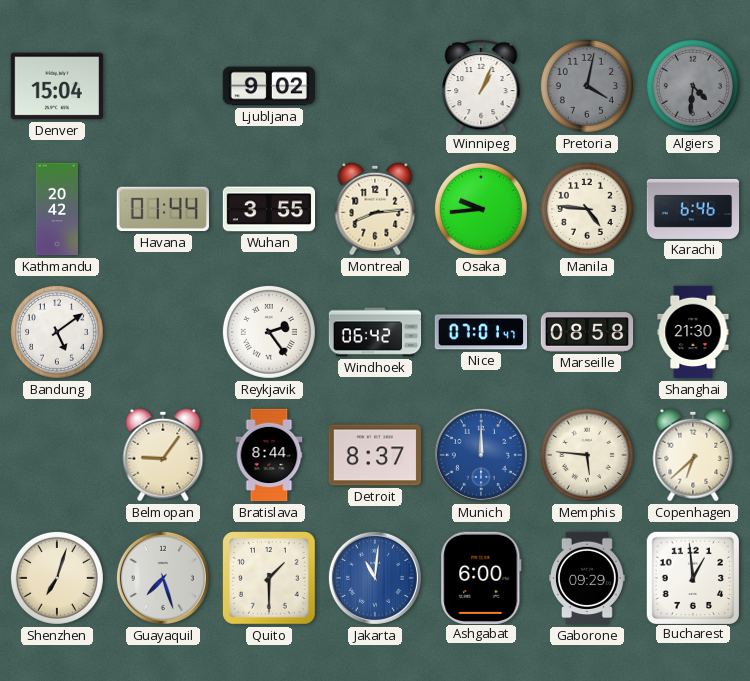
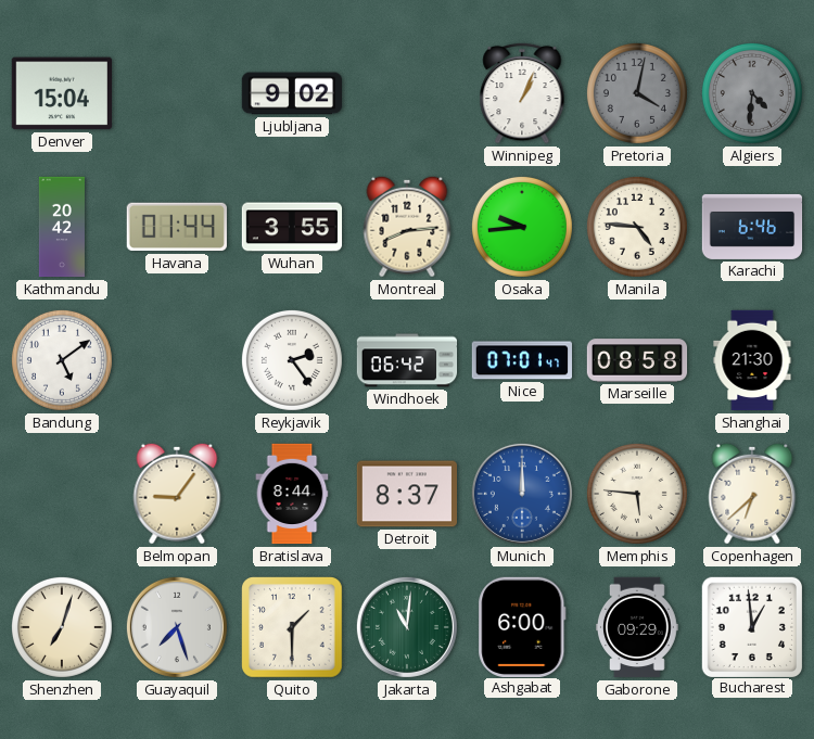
Jakarta dial: blue -> green
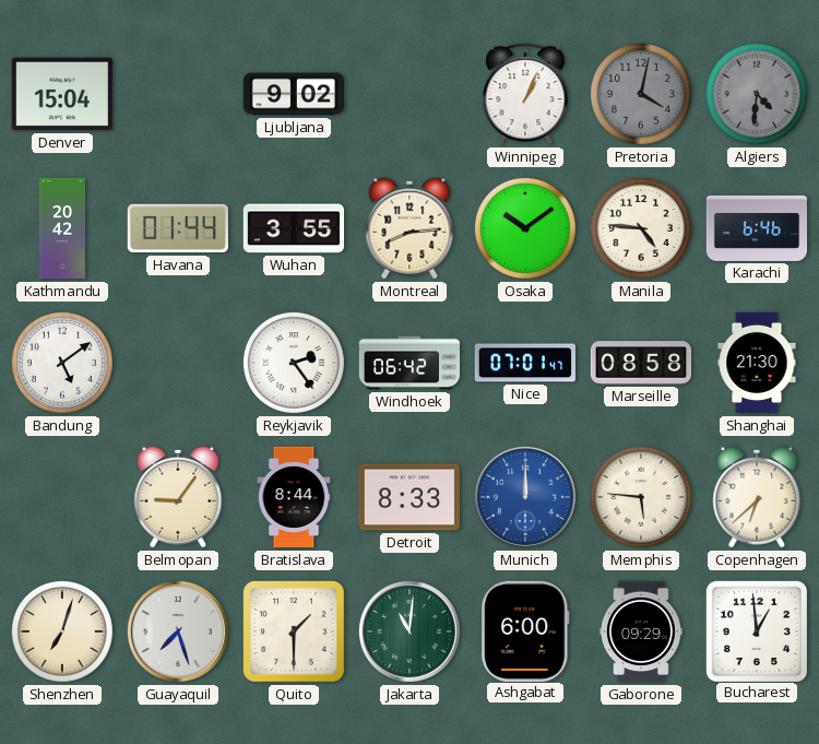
Osaka: 9:44 -> 10:09
Detroit: 8:37 -> 8:33
